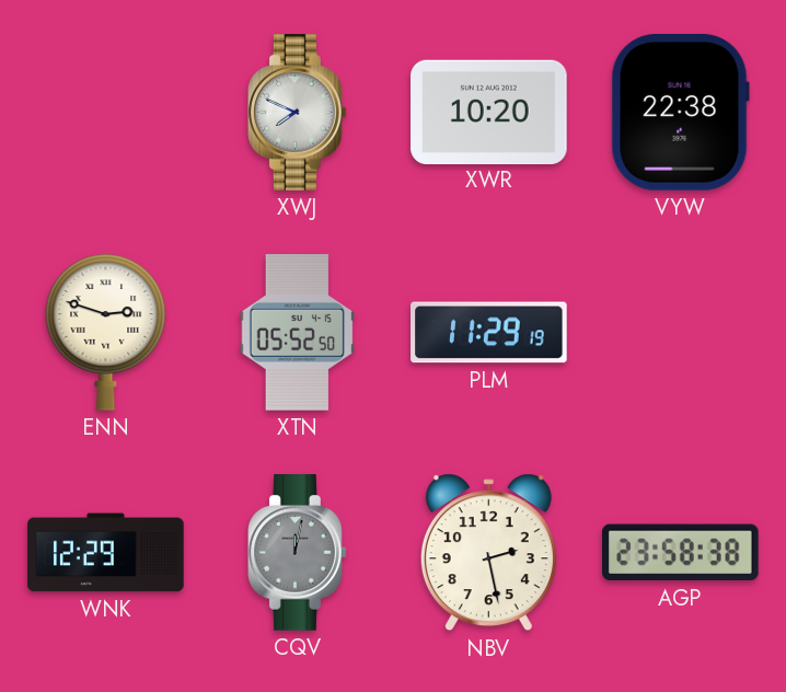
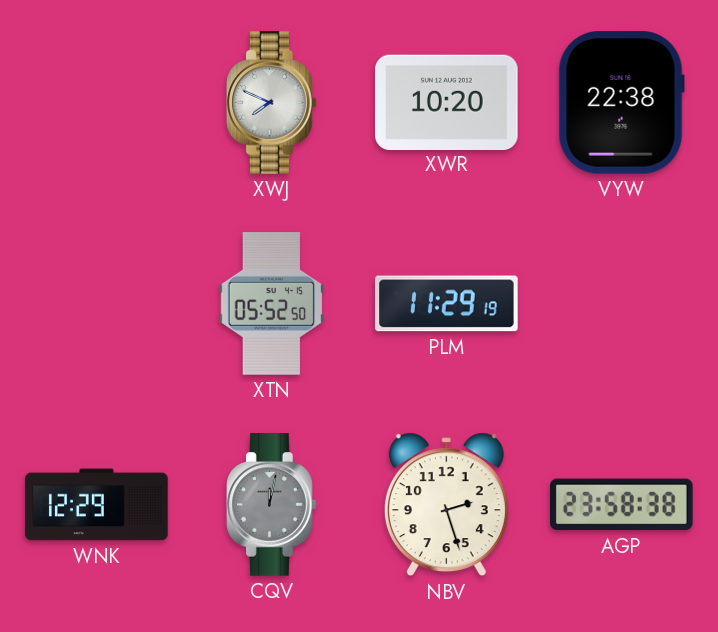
ENN: 2:48 -> none
NBV: 2:28 -> 2:27
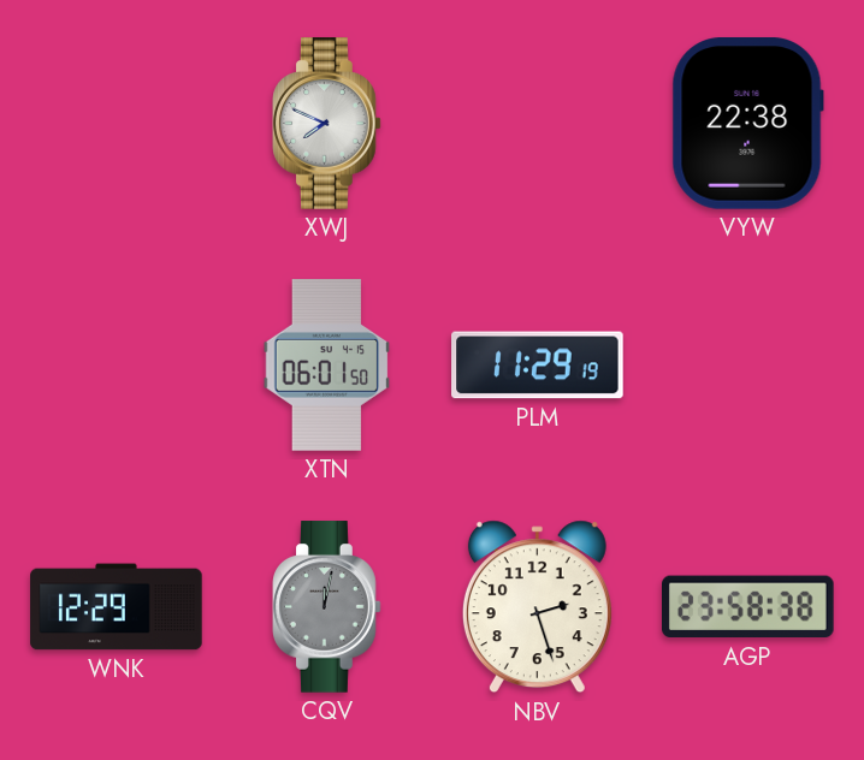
XWR: 10:20 -> none
XTN: 05:52 -> 06:01
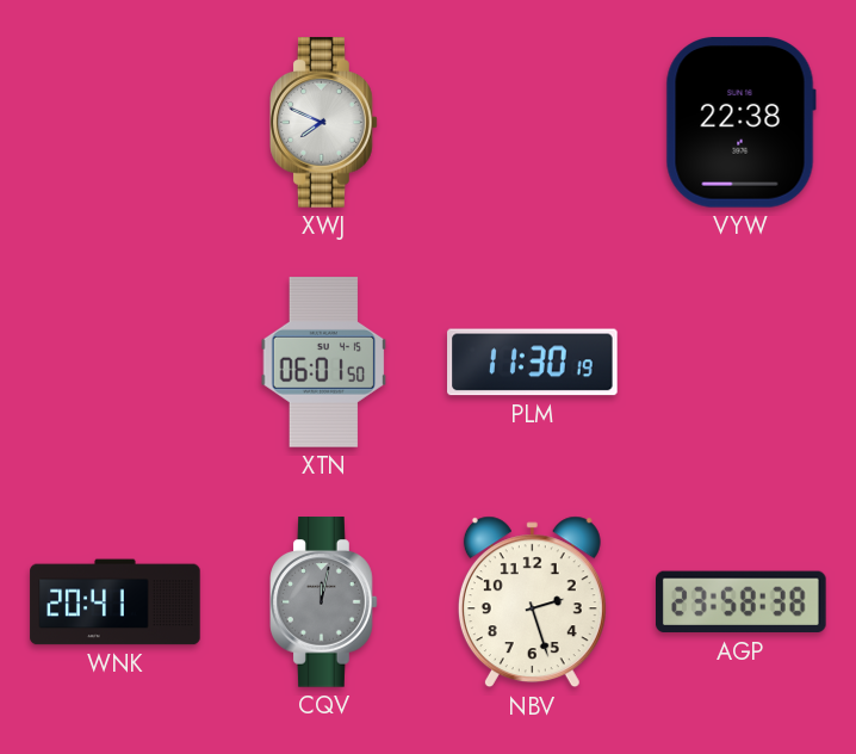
PLM: 11:29 -> 11:30
WNK: 12:29 -> 20:41
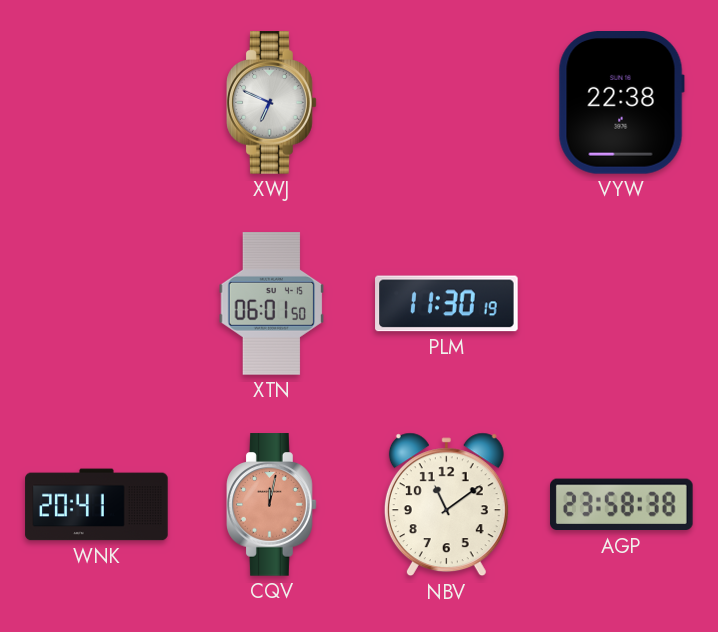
XWJ: 7:49 -> 6:49
CQV dial: grey -> salmon
NBV: 2:27 -> 11:09
